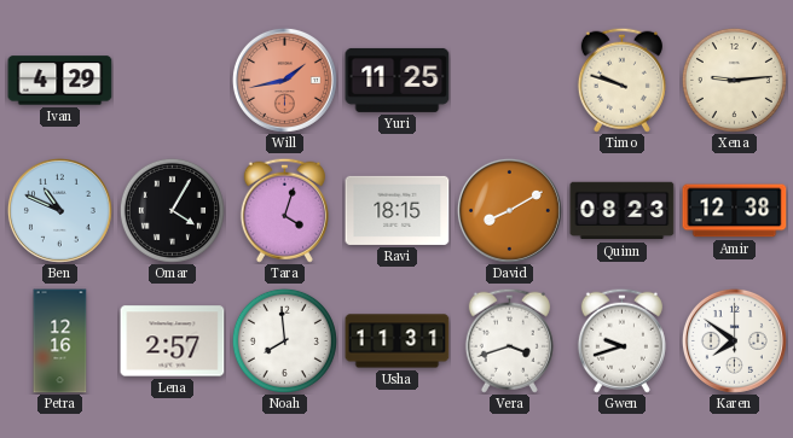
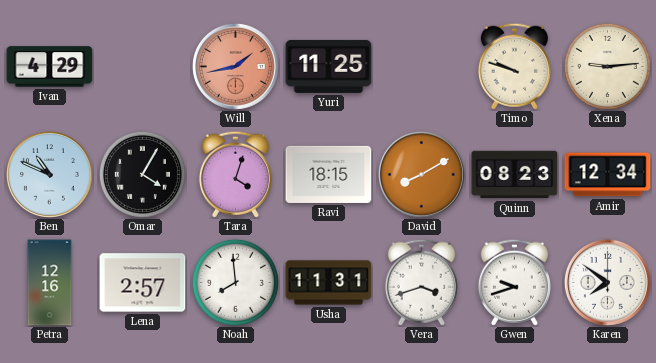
Amir: 12:38 -> 12:34
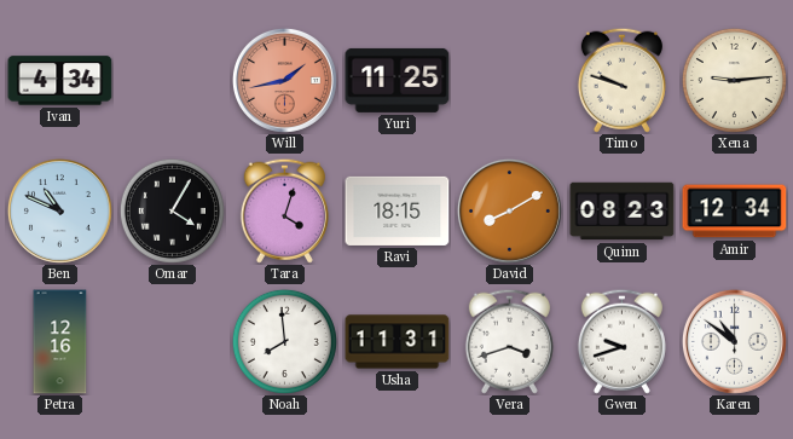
Ivan: 4:29 -> 4:34
Lena: 2:57 -> none
Karen: 7:51 -> 10:51
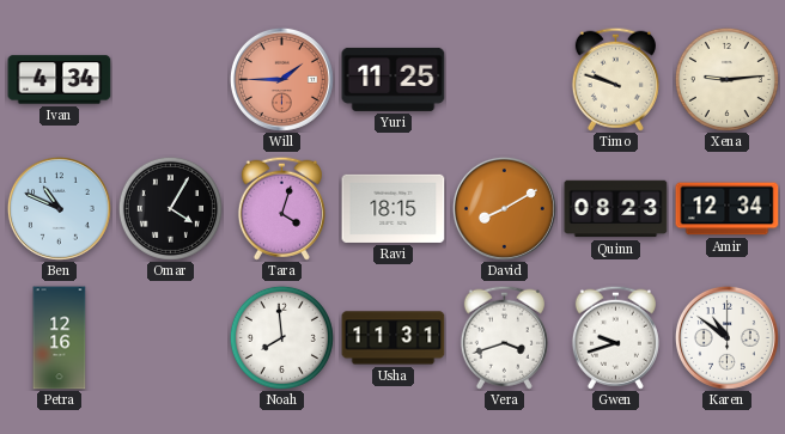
Will: 1:43 -> 1:45
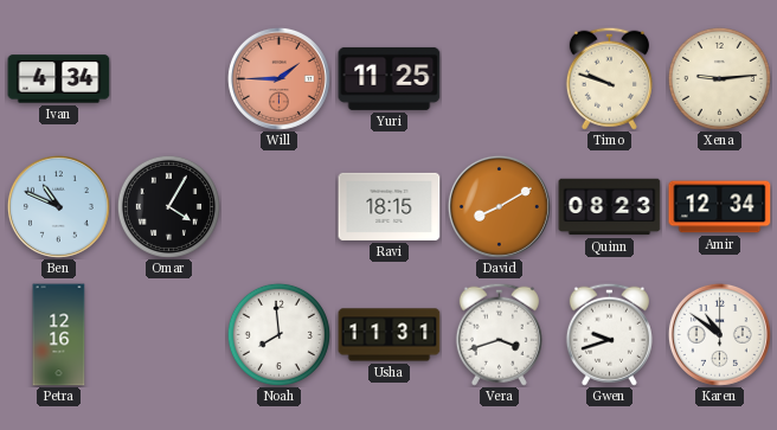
Tara: 4:03 -> none
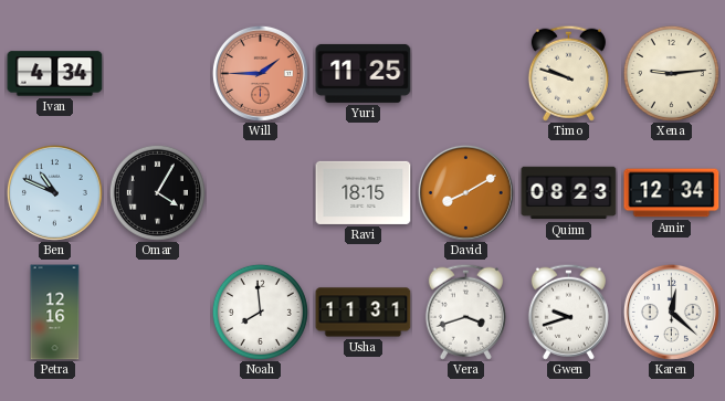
Karen: 10:51 -> 12:22
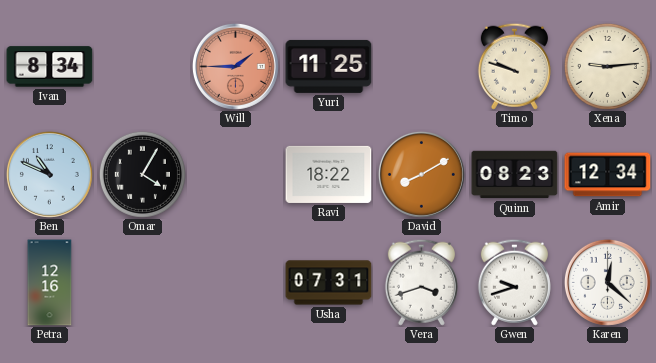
Ivan: 4:34 -> 8:34
Ravi: 18:15 -> 18:22
Noah: 7:59 -> none
Usha: 11:31 -> 07:31
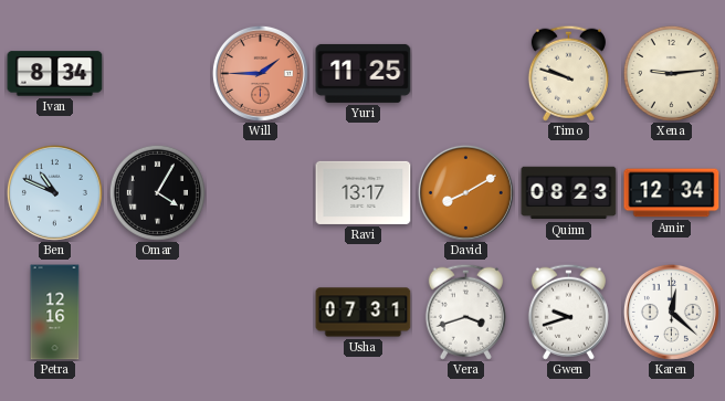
Ravi: 18:22 -> 13:17
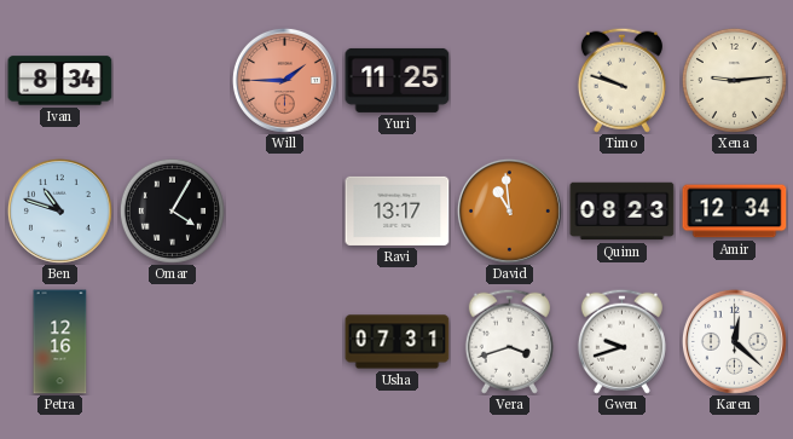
Ben: 10:49 -> 10:48
David: 8:10 -> 10:59
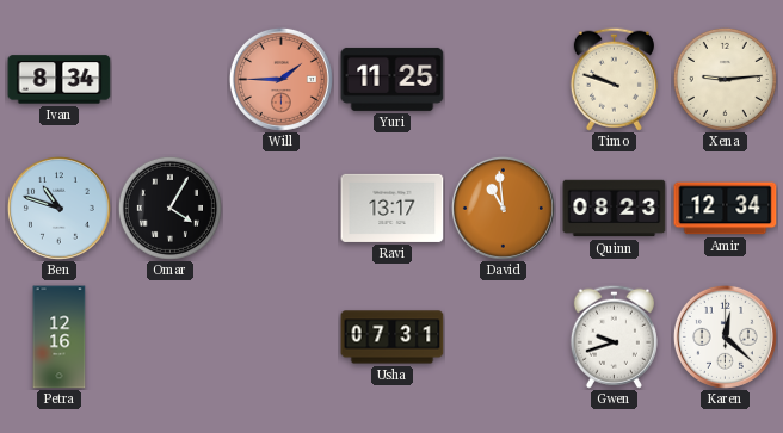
Vera: 3:42 -> none
